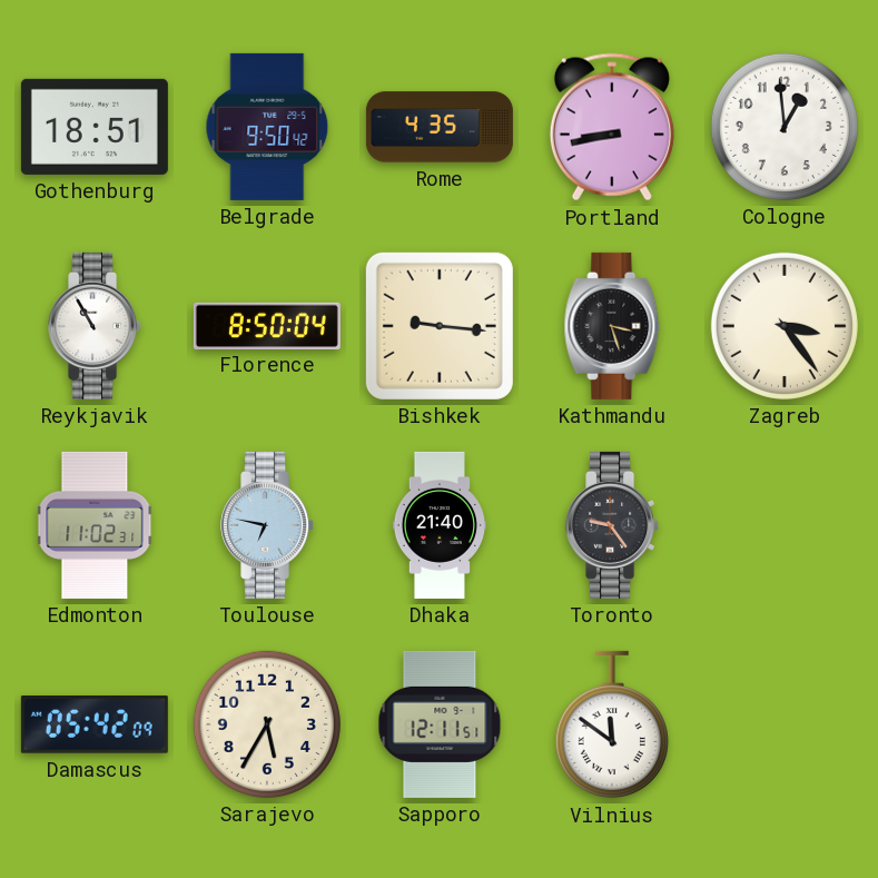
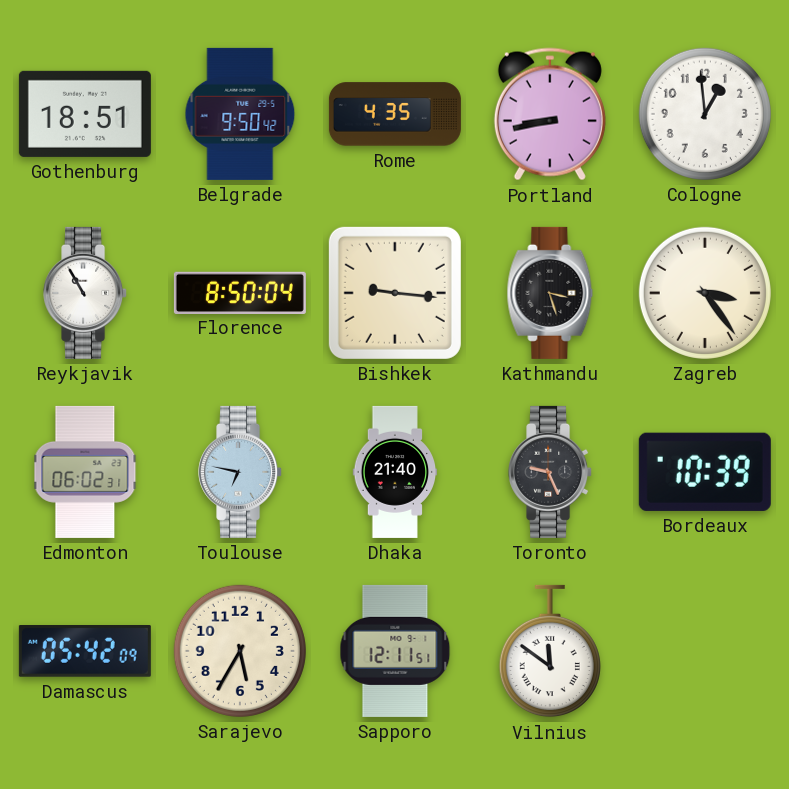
Edmonton: 11:02 -> 06:02
Toronto: 9:24 -> 9:26
Bordeaux: none -> 10:39
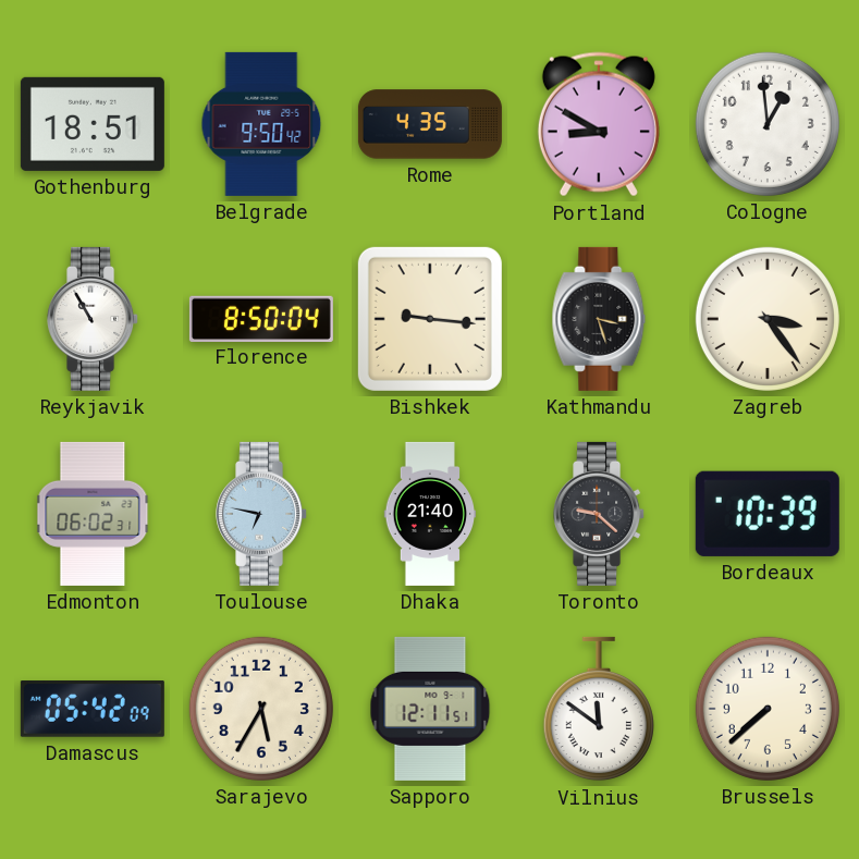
Portland: 8:43 -> 8:50
Toronto: 9:26 -> 9:22
Brussels: none -> 7:38
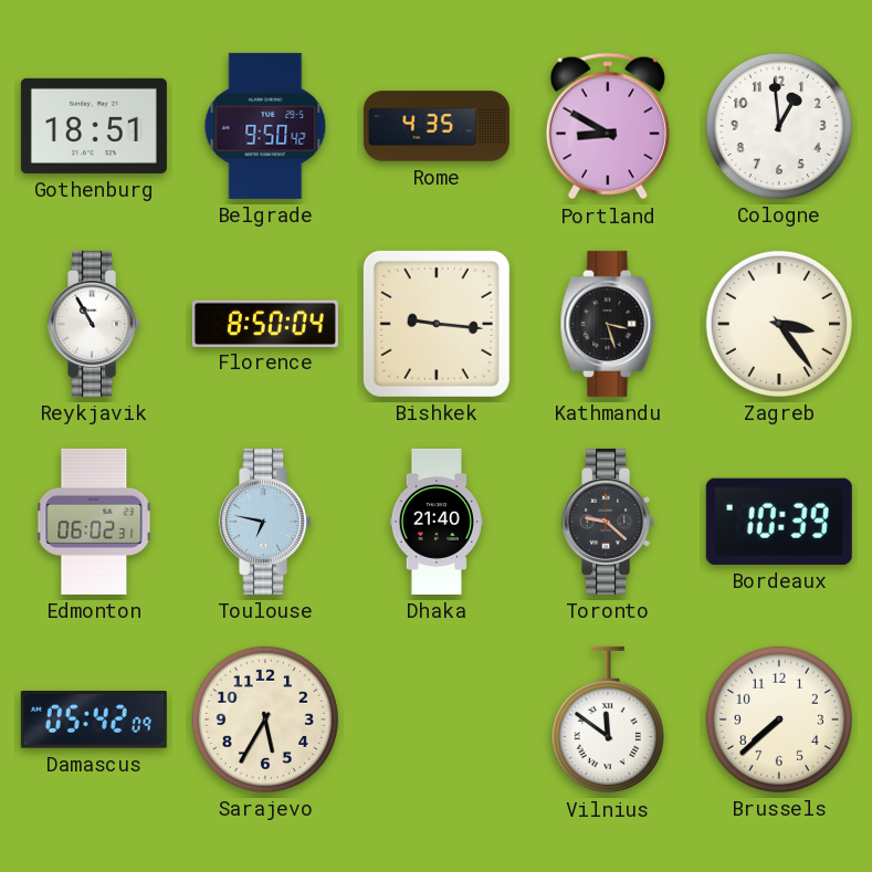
Sapporo: 12:11 -> none
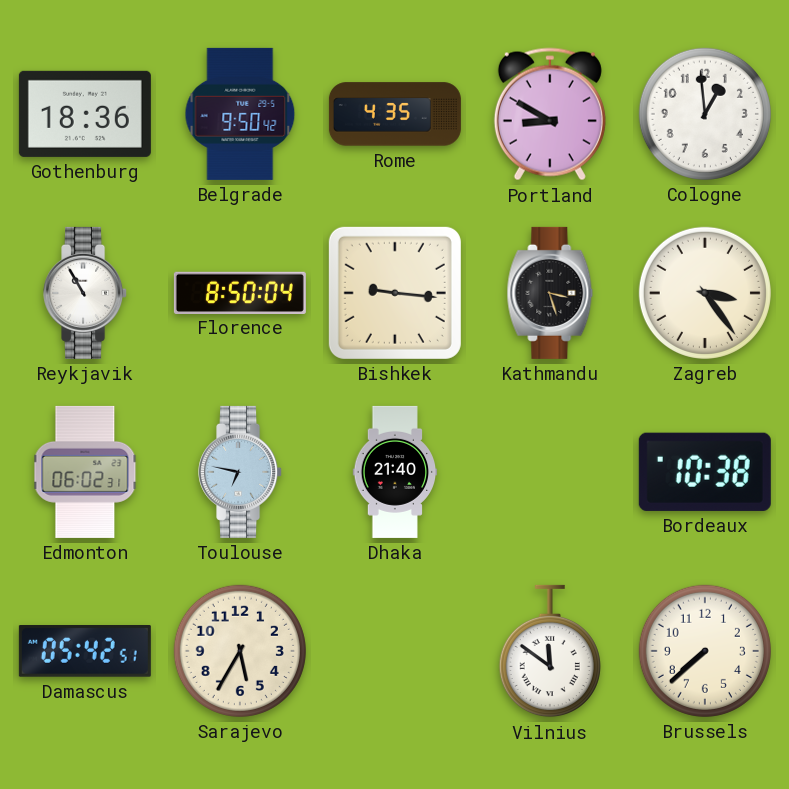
Gothenburg: 18:51 -> 18:36
Toronto: 9:22 -> none
Bordeaux: 10:39 -> 10:38
Damascus: 05:42:09 -> 05:42:51
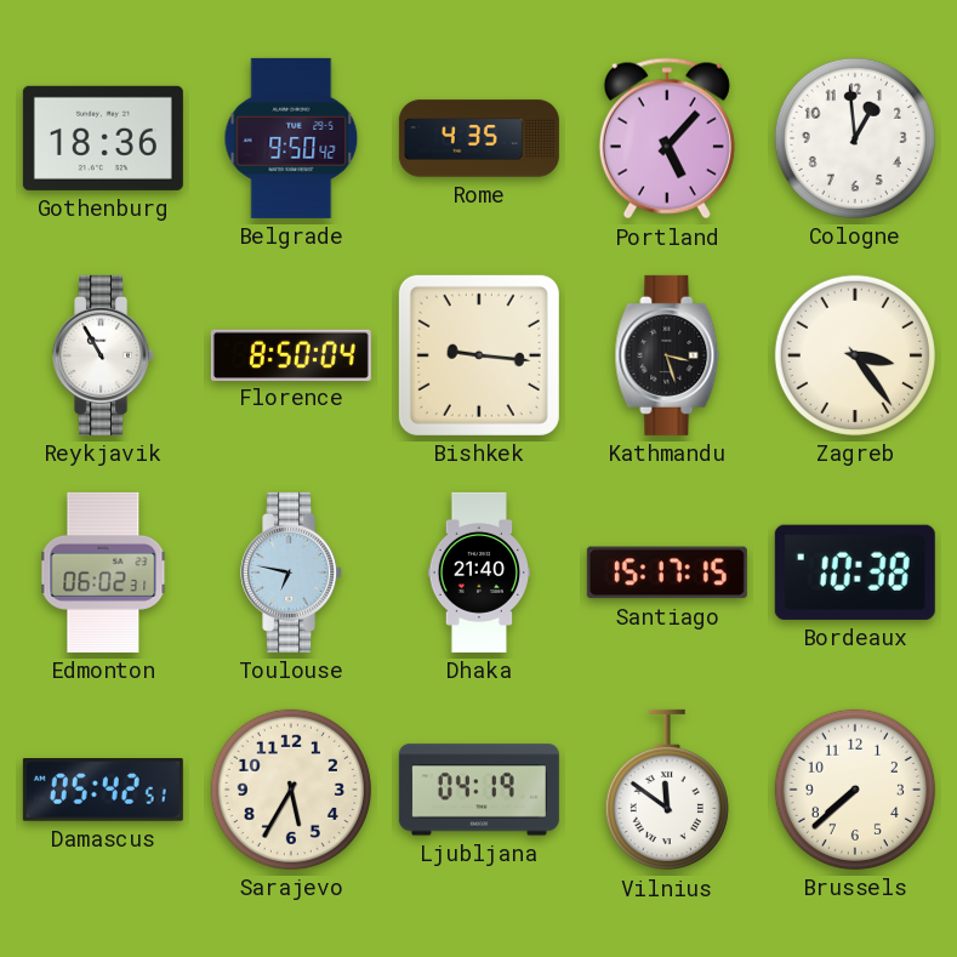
Portland: 8:50 -> 5:07
Santiago: none -> 15:17
Ljubljana: none -> 04:19
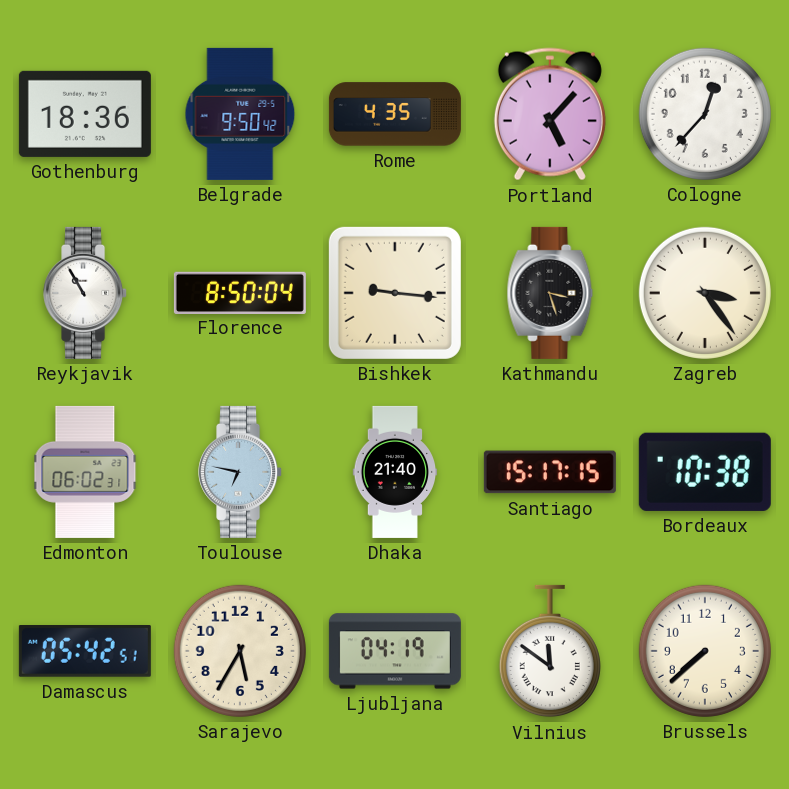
Cologne: 12:59 -> 12:37
